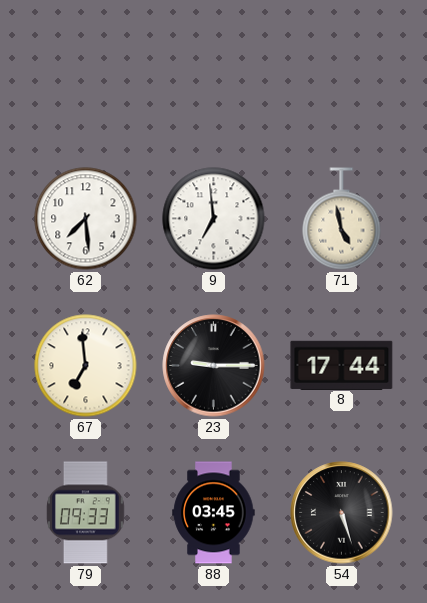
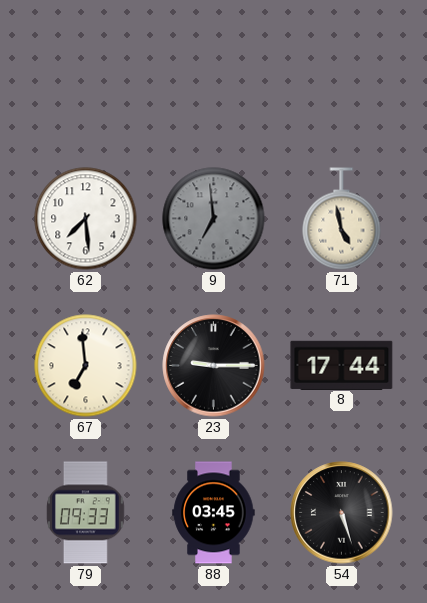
9 dial: white -> grey
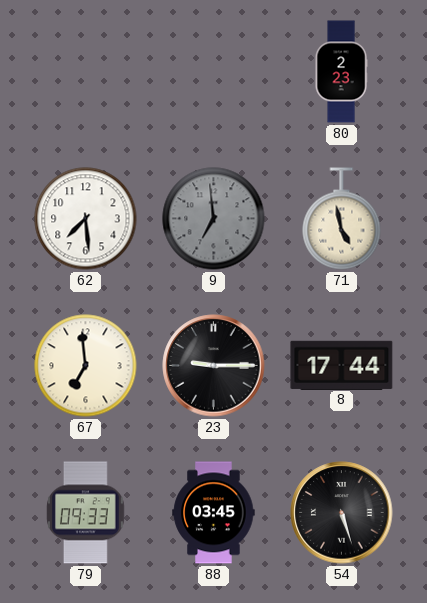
80: none -> 2:23
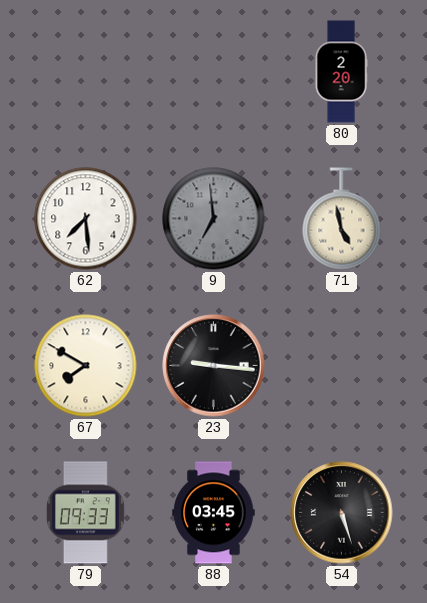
80: 2:23 -> 2:20
67: 6:59 -> 7:50
23: 9:15 -> 9:16
8: 17:44 -> none
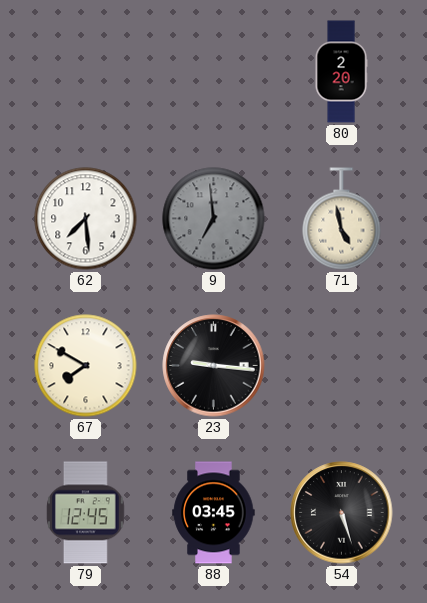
79: 09:33 -> 12:45
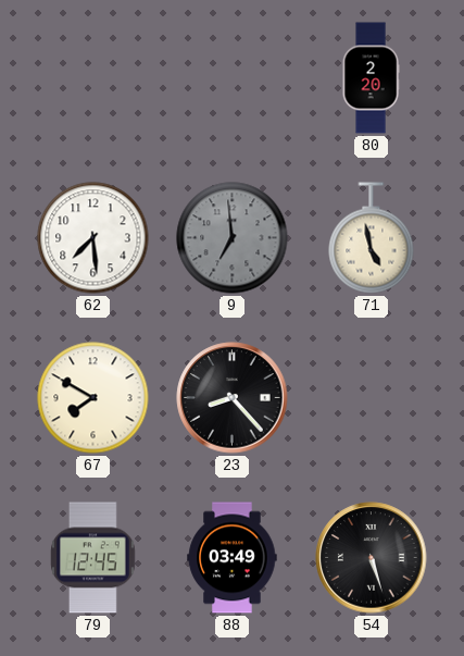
23: 9:16 -> 8:23
88: 03:45 -> 03:49
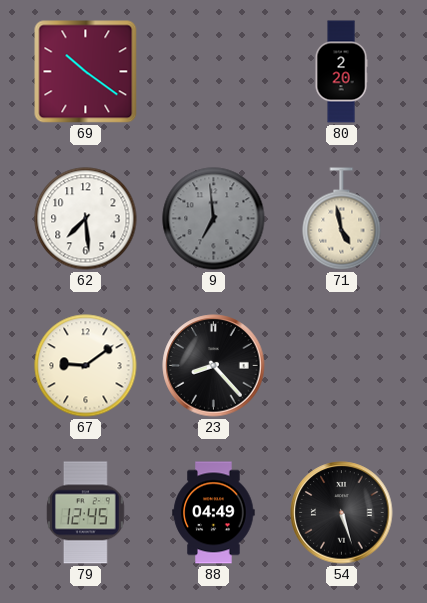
69: none -> 10:21
67: 7:50 -> 9:09
88: 03:49 -> 04:49
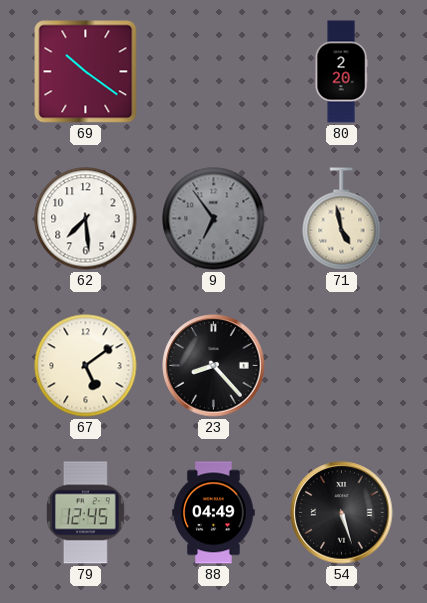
9: 6:59 -> 6:54
67: 9:09 -> 5:09
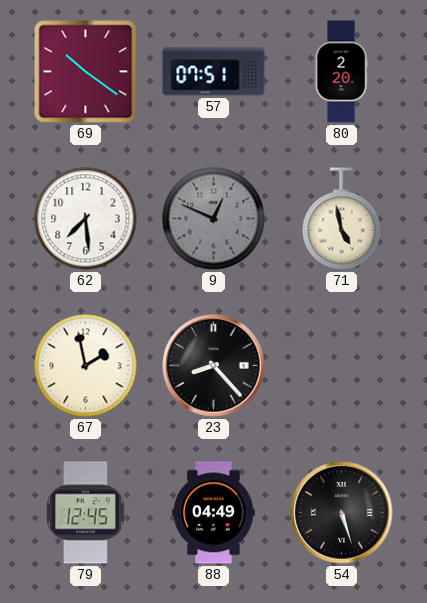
57: none -> 07:51
9: 6:54 -> 12:49
67: 5:09 -> 1:58
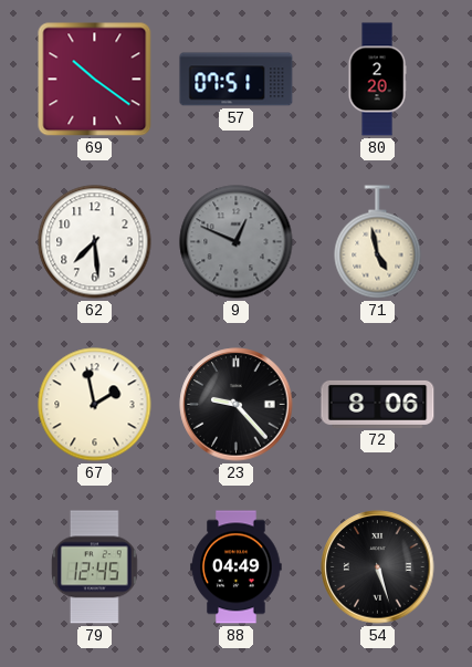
23: 8:23 -> 9:23
72: none -> 8:06
